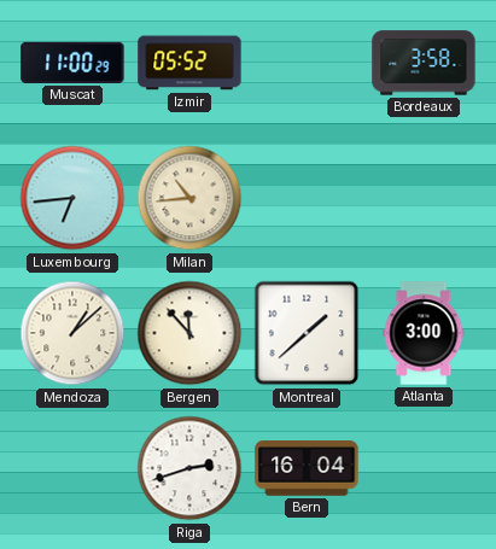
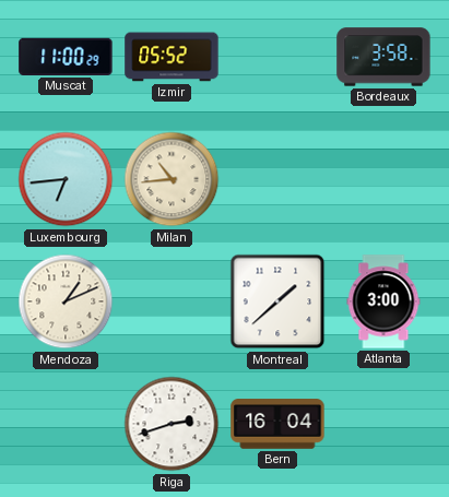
Mendoza: 1:08 -> 1:11
Bergen: 11:53 -> none
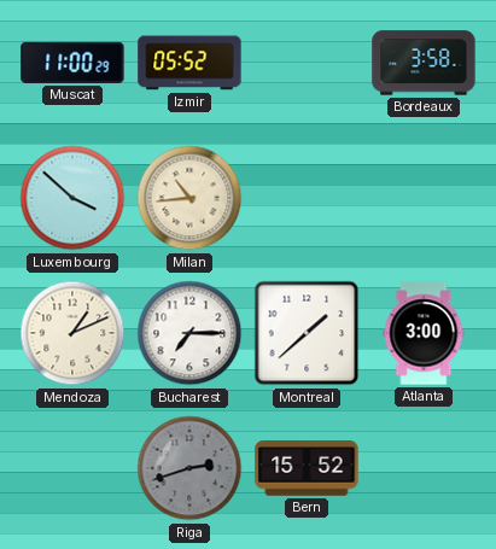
Luxembourg: 6:44 -> 3:52
Bucharest: none -> 7:15
Riga dial: white -> grey
Bern: 16:04 -> 15:52
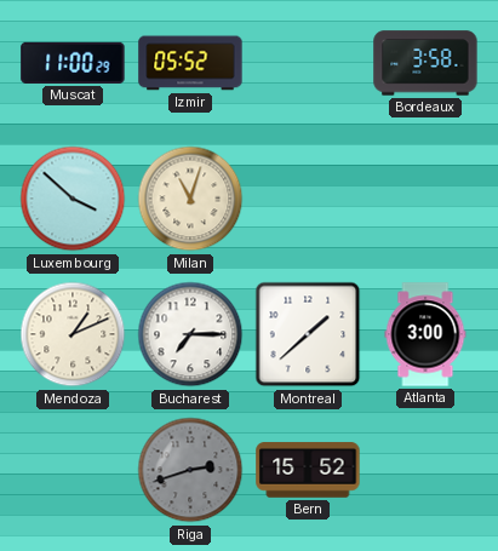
Milan: 10:44 -> 11:03
